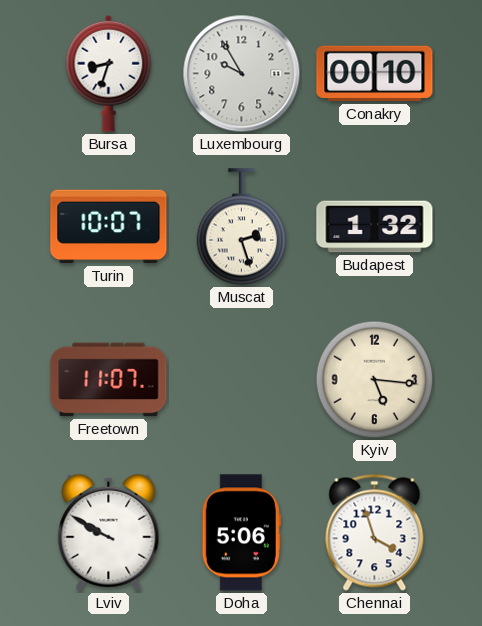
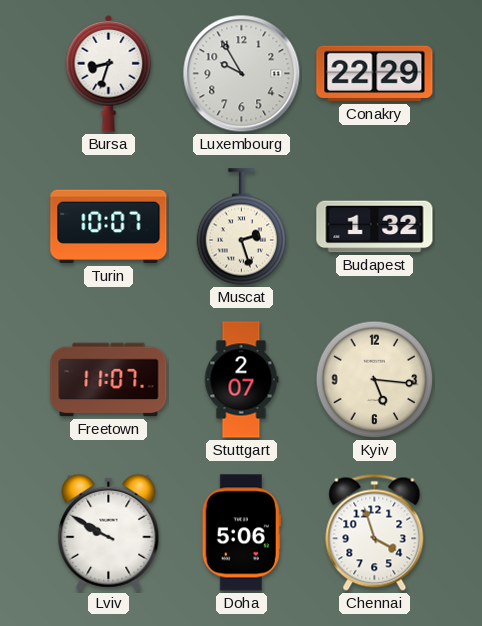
Conakry: 00:10 -> 22:29
Stuttgart: none -> 2:07
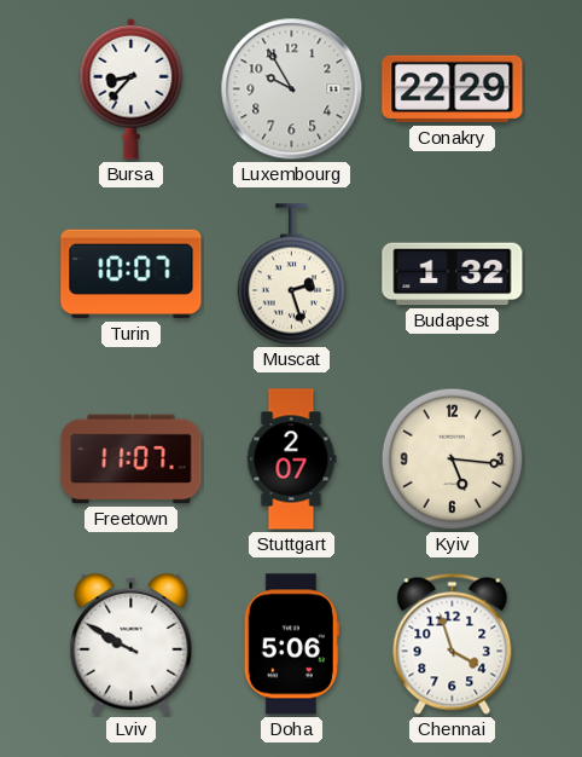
Bursa: 8:33 -> 8:37
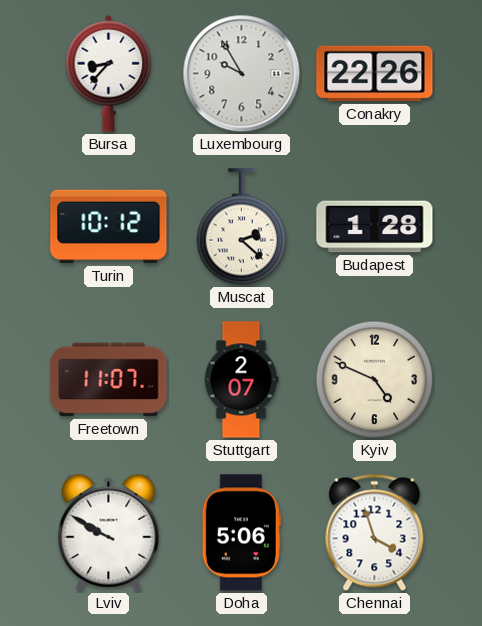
Conakry: 22:29 -> 22:26
Turin: 10:07 -> 10:12
Muscat: 2:27 -> 2:22
Budapest: 1:32 -> 1:28
Kyiv: 5:16 -> 4:49
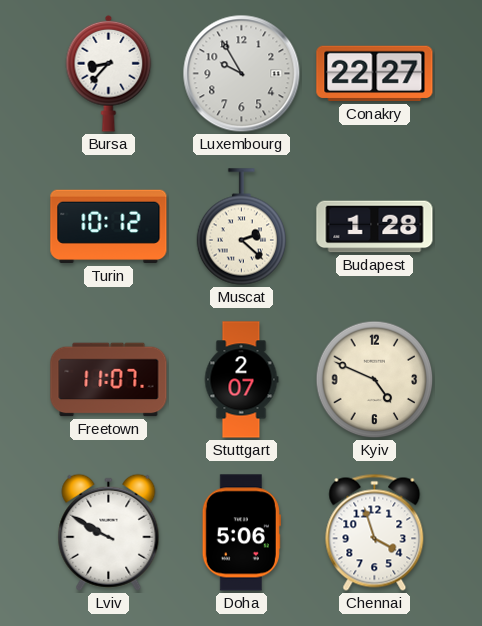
Conakry: 22:26 -> 22:27
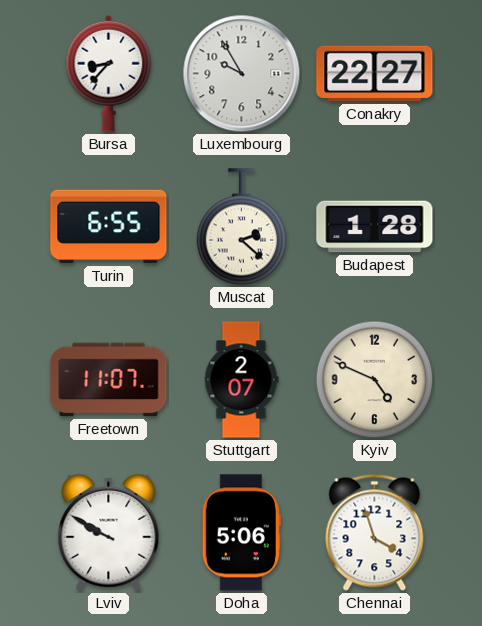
Turin: 10:12 -> 6:55
